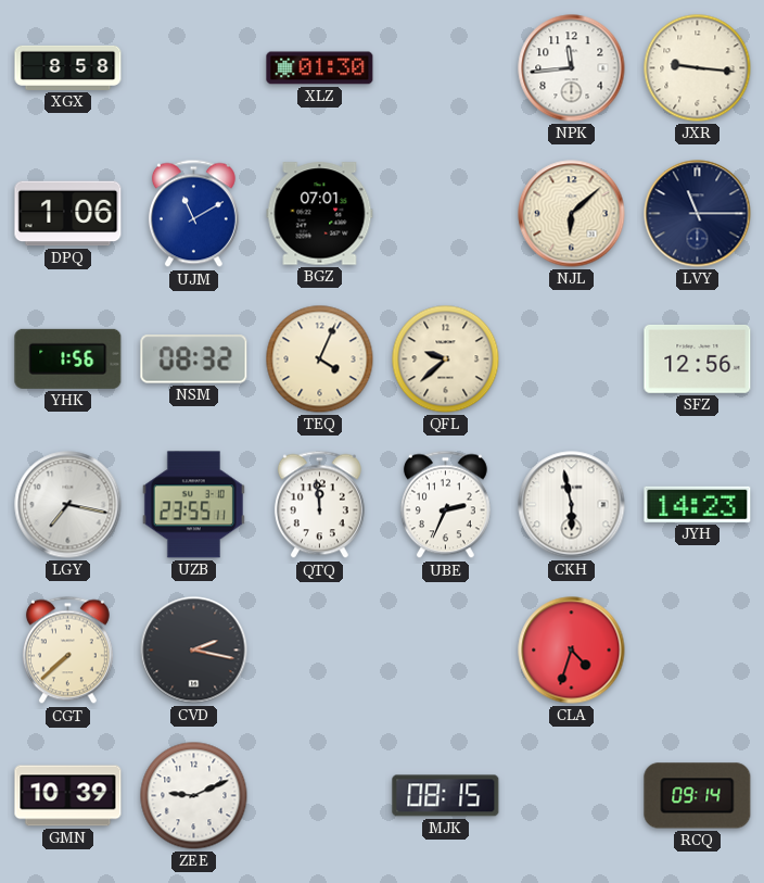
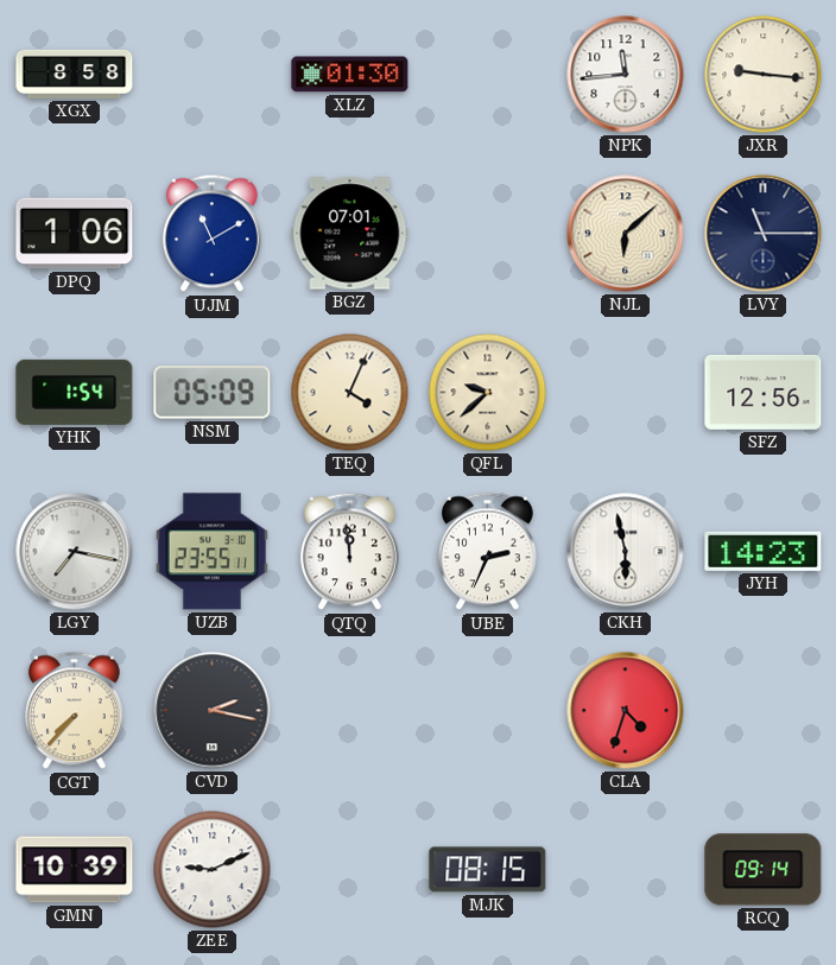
YHK: 1:56 -> 1:54
NSM: 08:32 -> 05:09
CGT: 7:38 -> 7:37
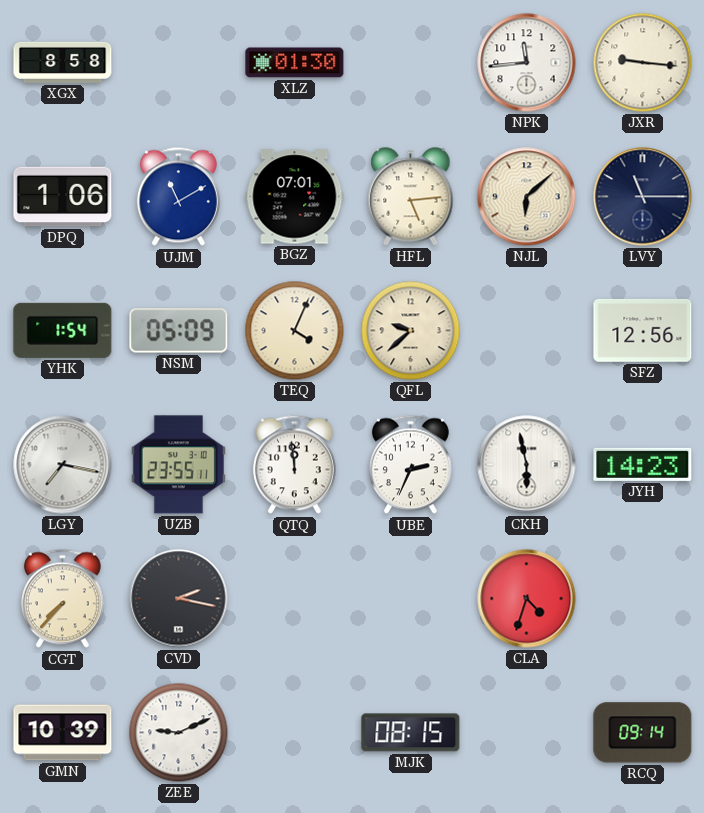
HFL: none -> 5:14
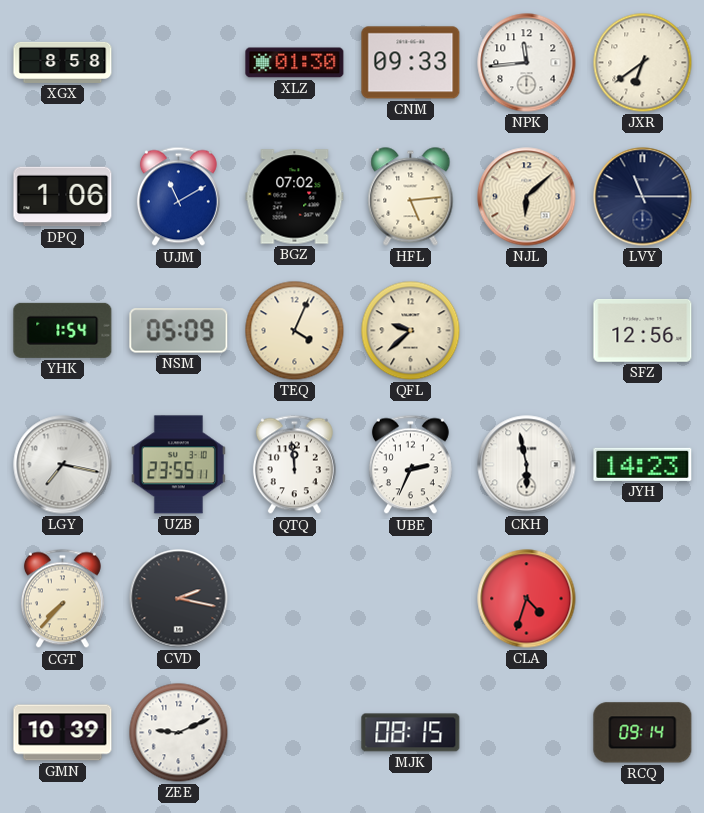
CNM: none -> 09:33
JXR: 9:16 -> 6:39
BGZ: 07:01 -> 07:02
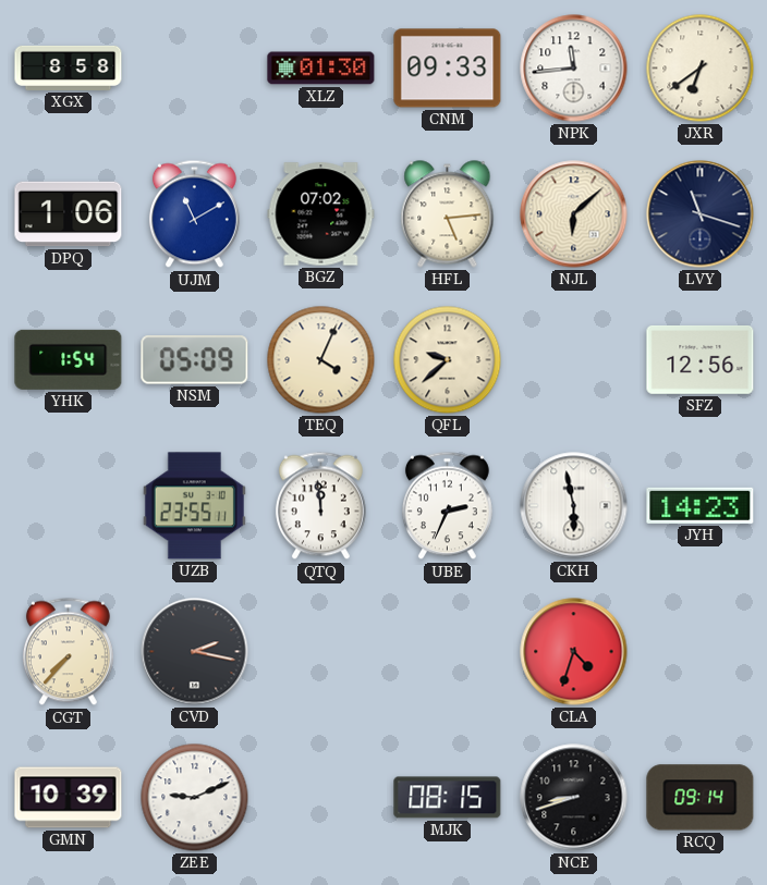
LVY: 11:15 -> 11:18
LGY: 7:17 -> none
NCE: none -> 8:42
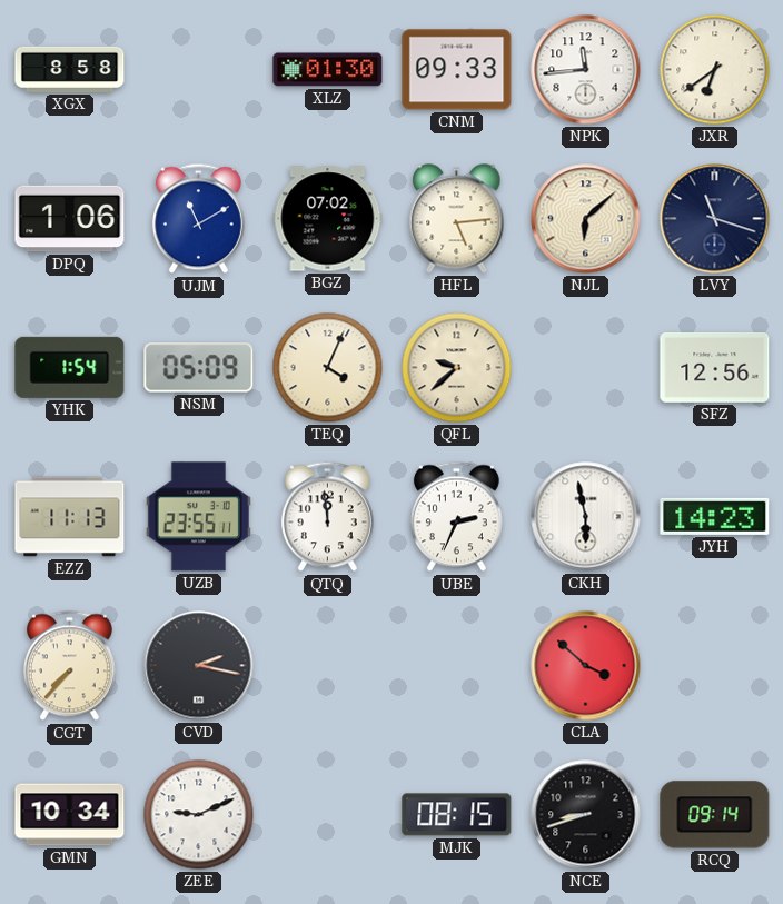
EZZ: none -> 11:13
CLA: 4:33 -> 3:52
GMN: 10:39 -> 10:34
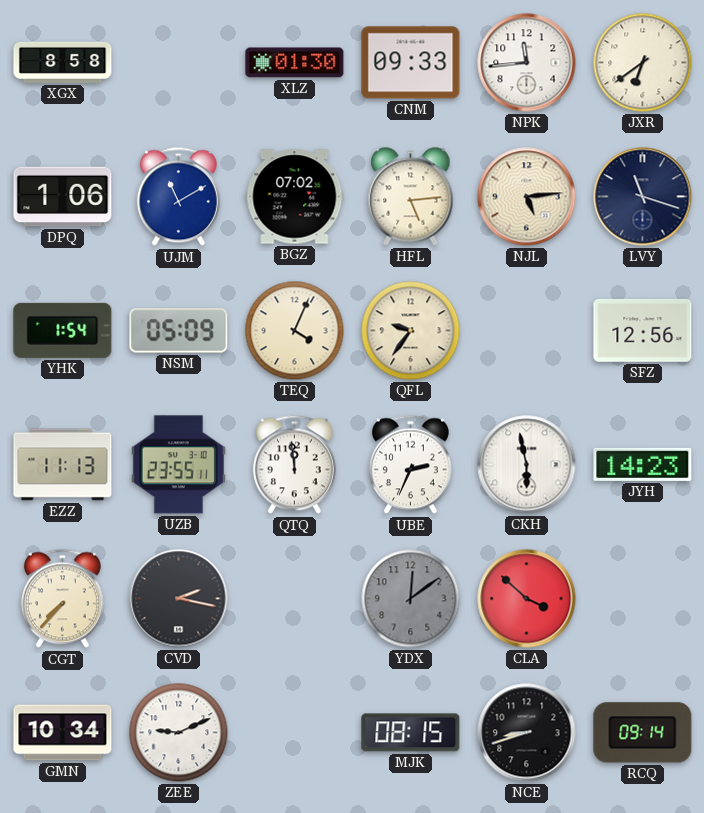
NJL: 6:08 -> 5:14
QFL: 9:38 -> 9:36
YDX: none -> 12:09
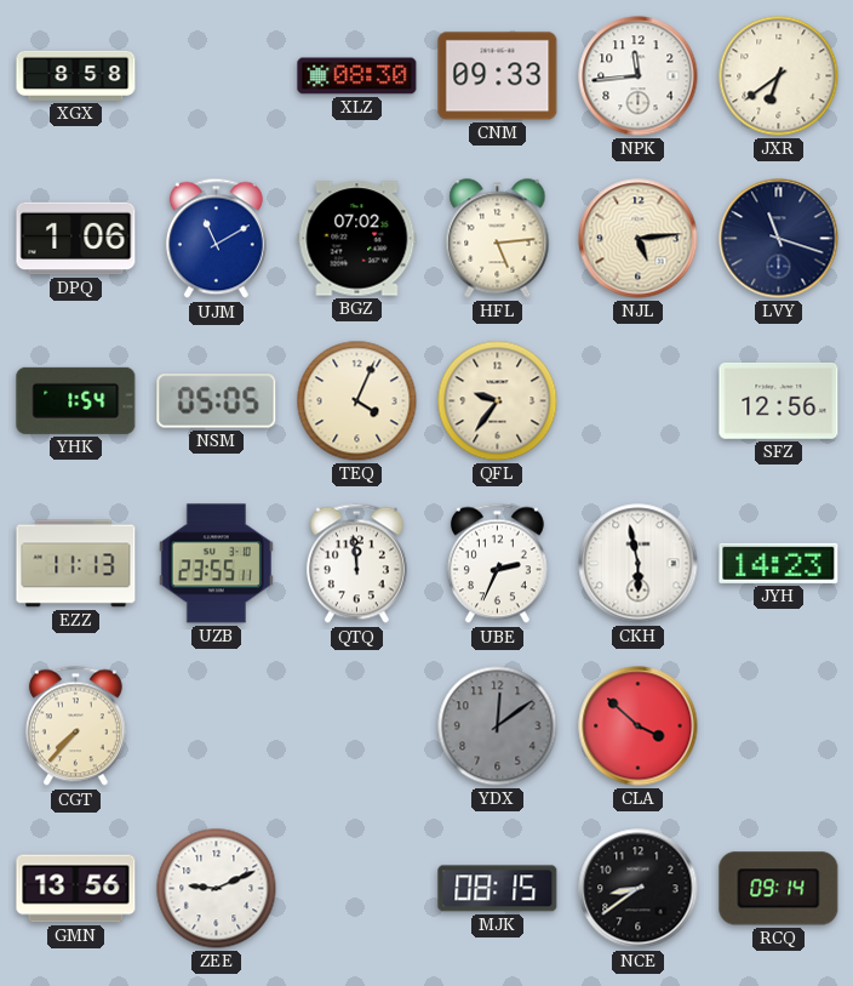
XLZ: 01:30 -> 08:30
NSM: 05:09 -> 05:05
CVD: 2:17 -> none
GMN: 10:34 -> 13:56
NCE: 8:42 -> 8:39
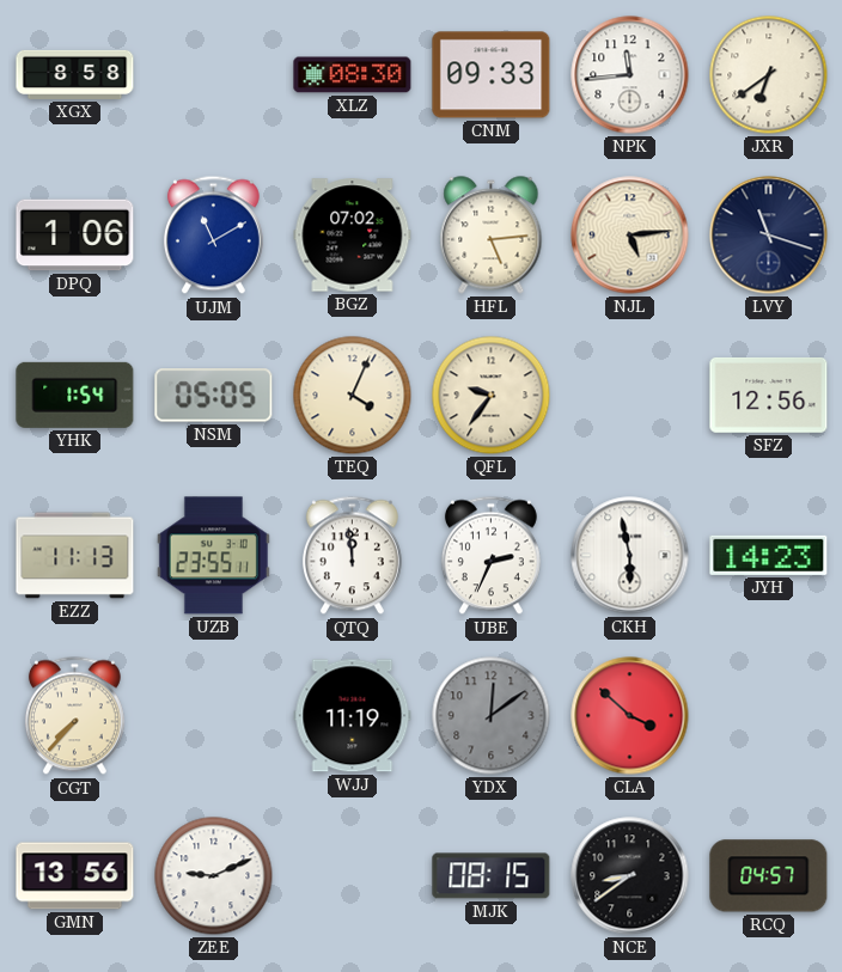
WJJ: none -> 11:19
RCQ: 09:14 -> 04:57
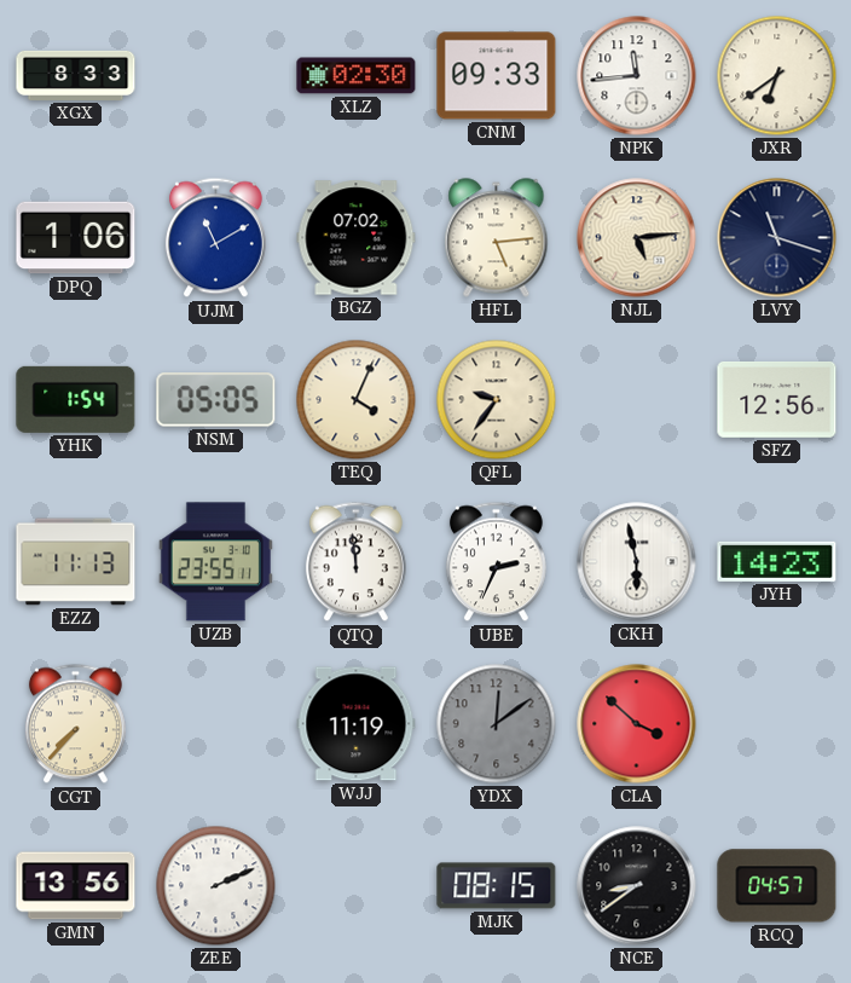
XGX: 8:58 -> 8:33
XLZ: 08:30 -> 02:30
ZEE: 9:11 -> 2:11
